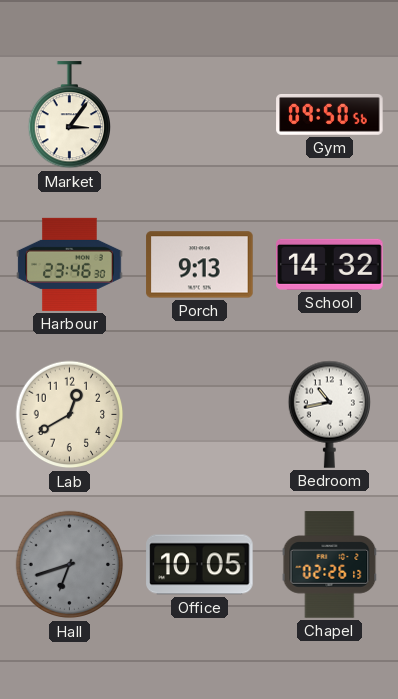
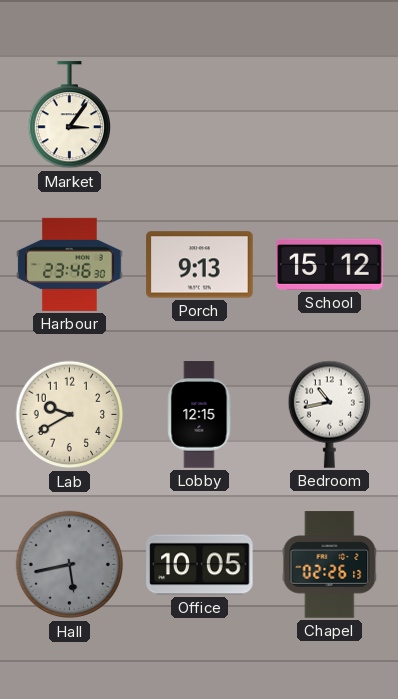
Gym: 09:50 -> none
School: 14:32 -> 15:12
Lab: 12:40 -> 9:40
Lobby: none -> 12:15
Hall: 6:42 -> 5:43
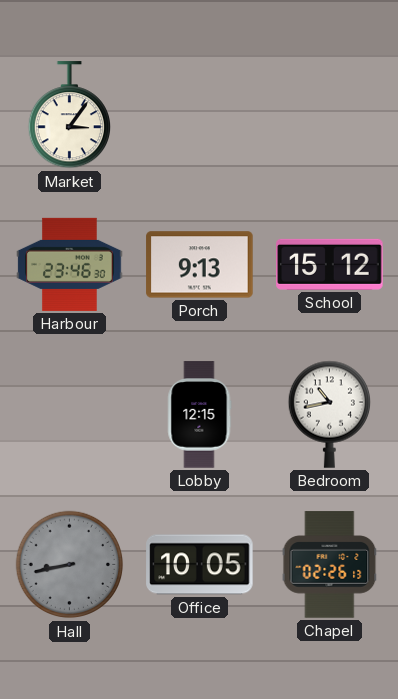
Lab: 9:40 -> none
Hall: 5:43 -> 8:43
